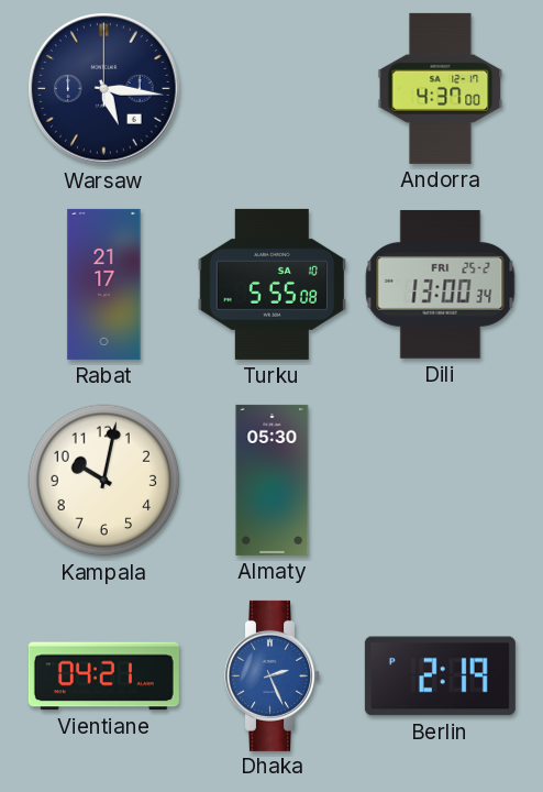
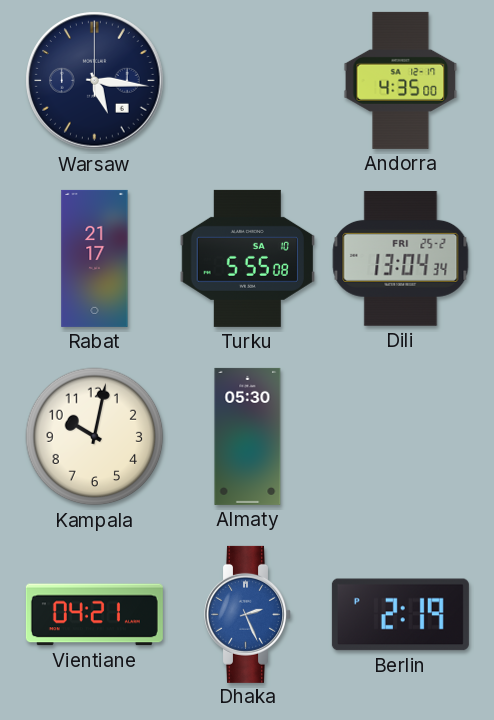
Andorra: 4:37 -> 4:35
Dili: 13:00 -> 13:04
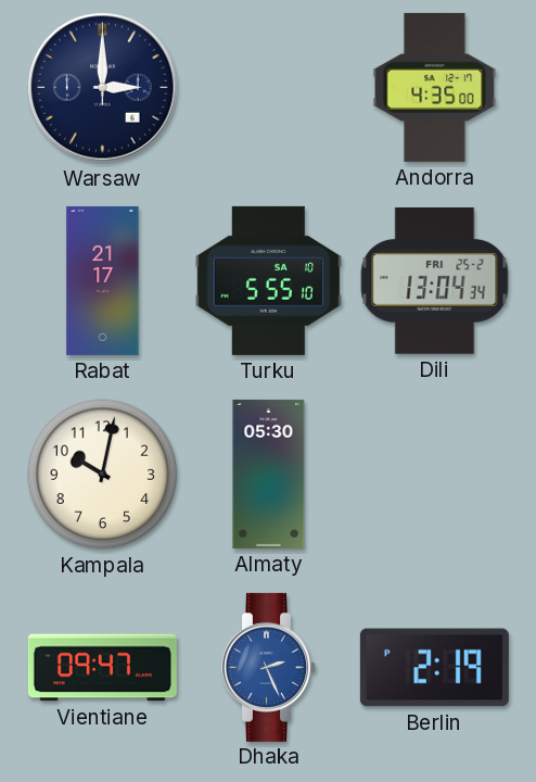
Warsaw: 5:16 -> 3:00
Turku: 5:55:08 -> 5:55:10
Vientiane: 04:21 -> 09:47
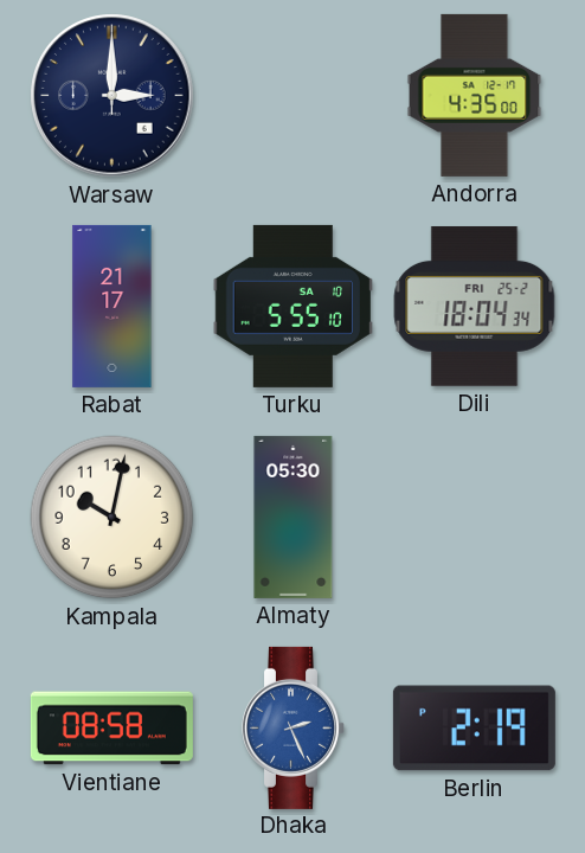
Dili: 13:04 -> 18:04
Vientiane: 09:47 -> 08:58
